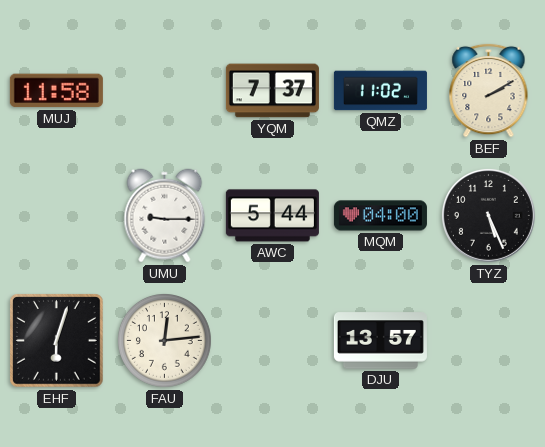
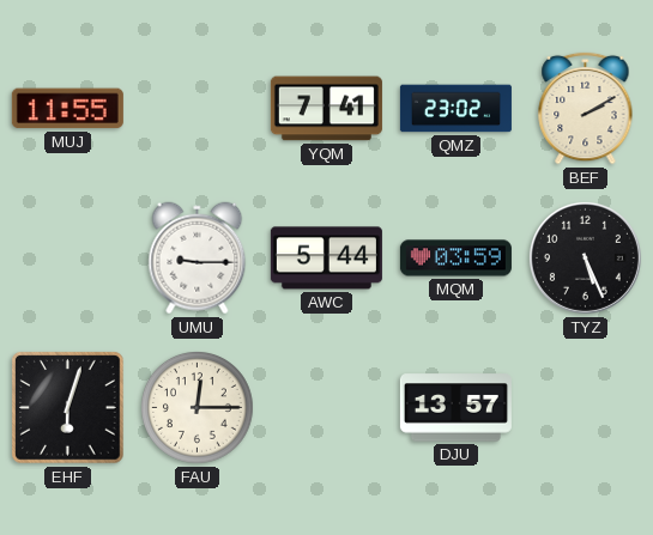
MUJ: 11:58 -> 11:55
YQM: 7:37 -> 7:41
QMZ: 11:02 -> 23:02
MQM: 04:00 -> 03:59
FAU: 12:14 -> 12:15
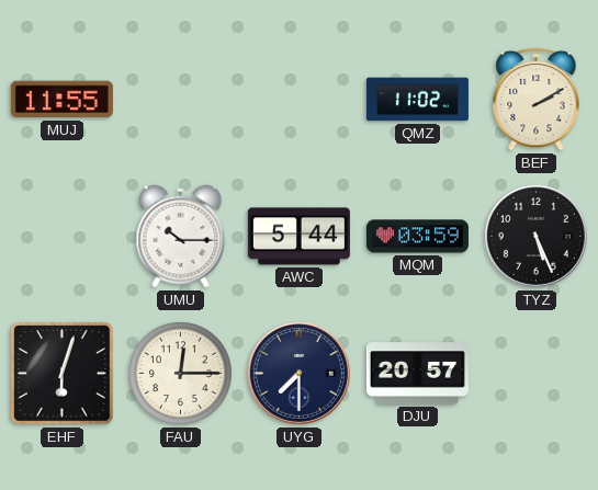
YQM: 7:41 -> none
QMZ: 23:02 -> 11:02
UMU: 9:15 -> 10:15
UYG: none -> 7:30
DJU: 13:57 -> 20:57
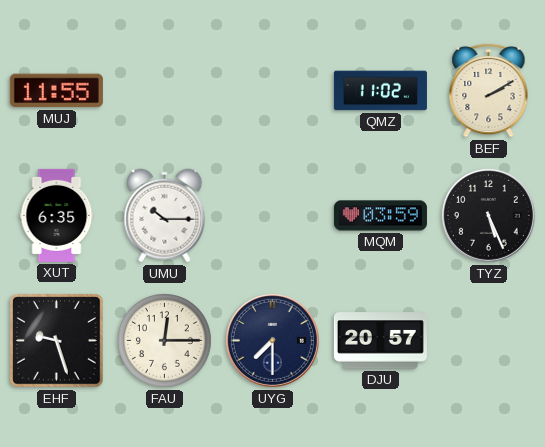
XUT: none -> 6:35
AWC: 5:44 -> none
EHF: 6:03 -> 9:27
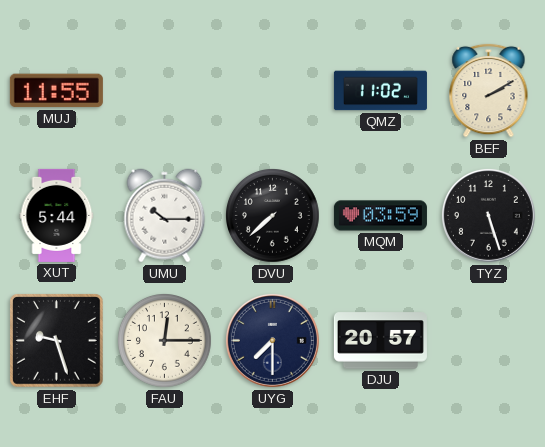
XUT: 6:35 -> 5:44
DVU: none -> 7:38
TYZ: 5:26 -> 5:27
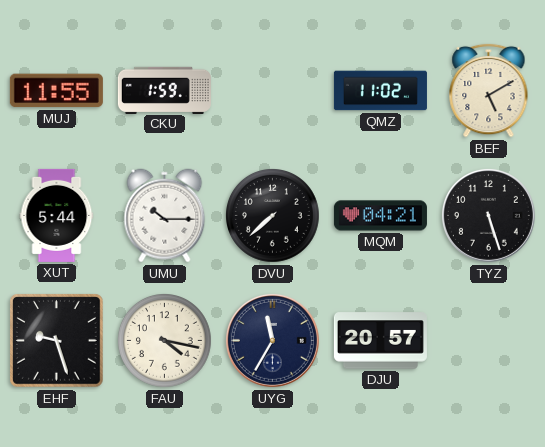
CKU: none -> 1:59
BEF: 2:10 -> 5:10
MQM: 03:59 -> 04:21
FAU: 12:15 -> 4:17
UYG: 7:30 -> 11:35
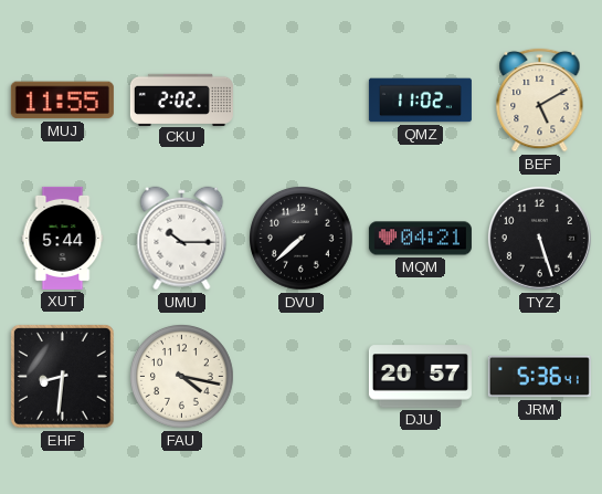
CKU: 1:59 -> 2:02
EHF: 9:27 -> 8:31
UYG: 11:35 -> none
JRM: none -> 5:36
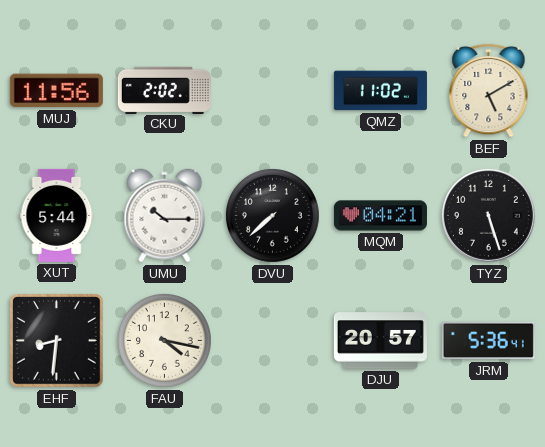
MUJ: 11:55 -> 11:56
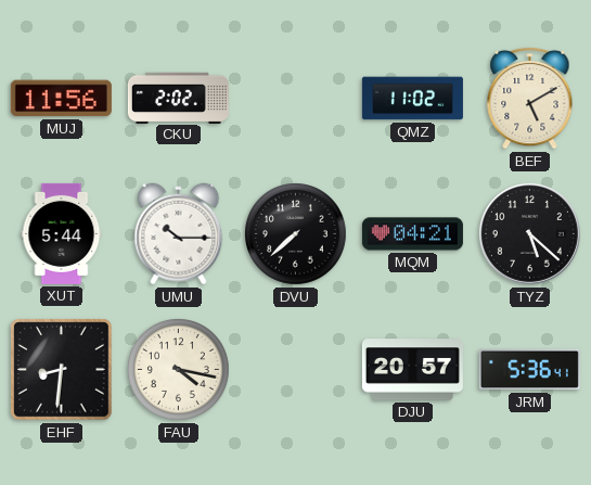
TYZ: 5:27 -> 5:22
